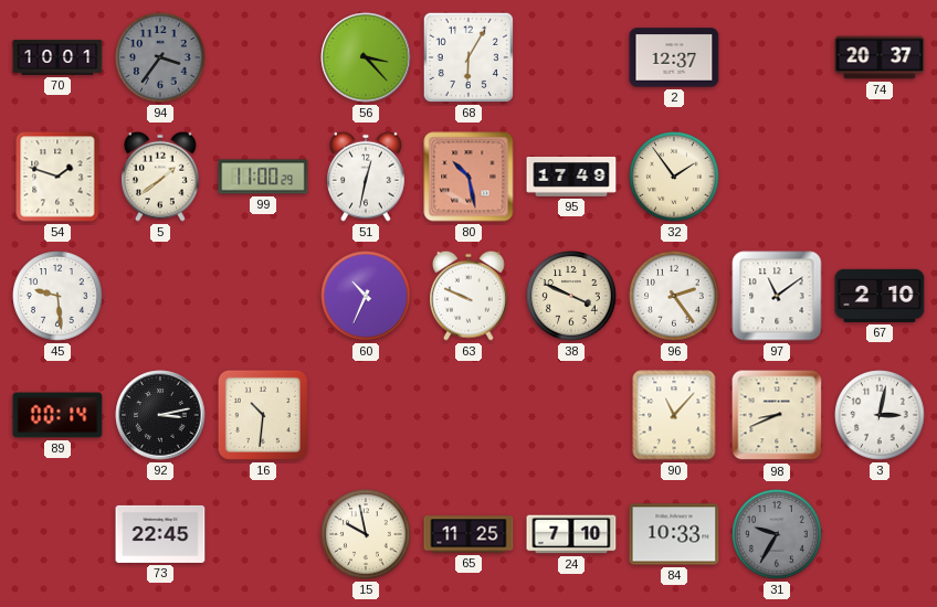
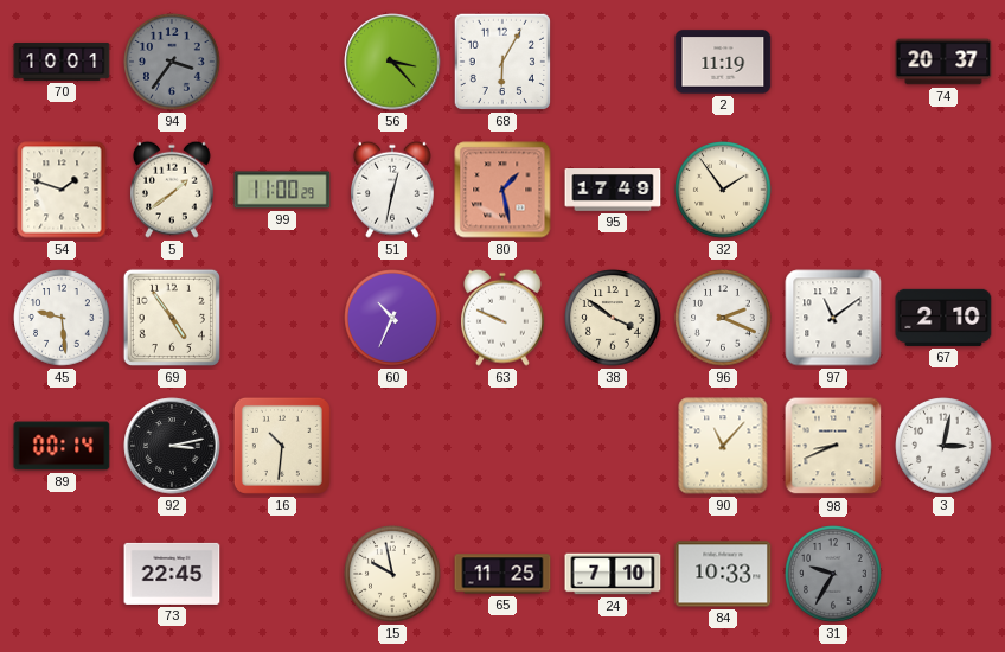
2: 12:37 -> 11:19
80: 10:28 -> 1:28
69: none -> 4:54
38: 3:49 -> 3:51
96: 2:24 -> 2:19
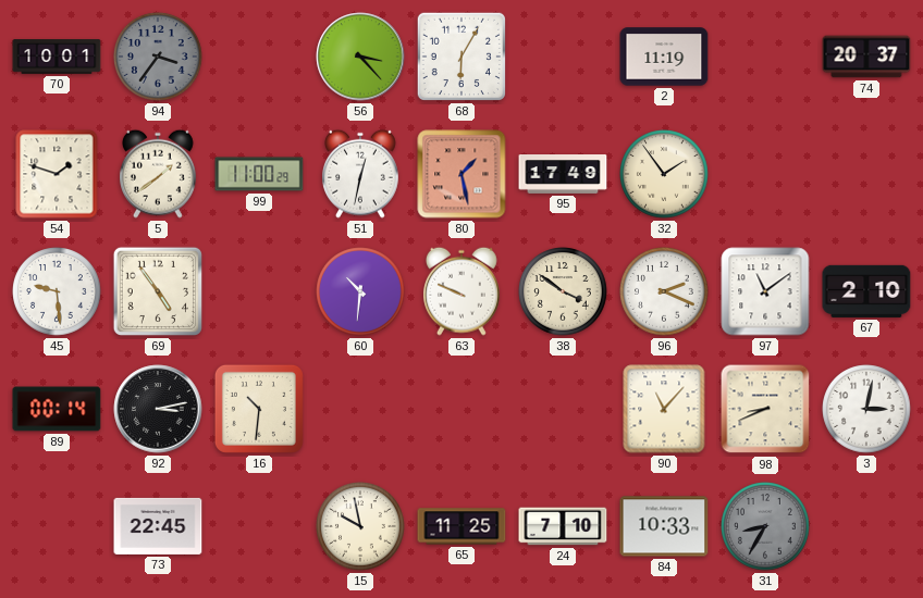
60: 10:34 -> 10:31
31: 9:35 -> 8:35
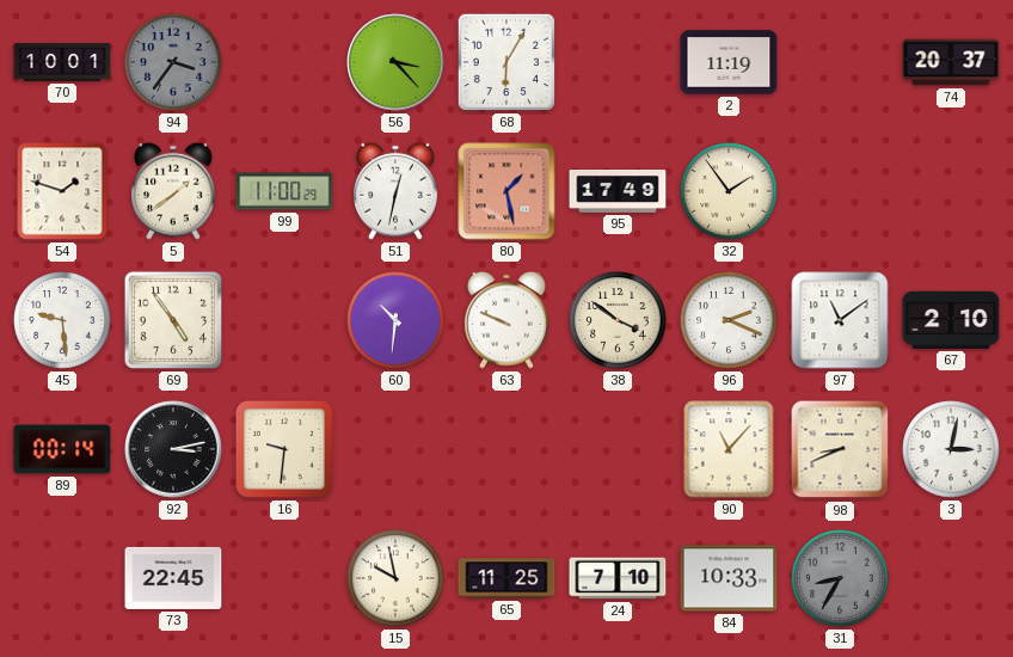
16: 10:31 -> 9:31
